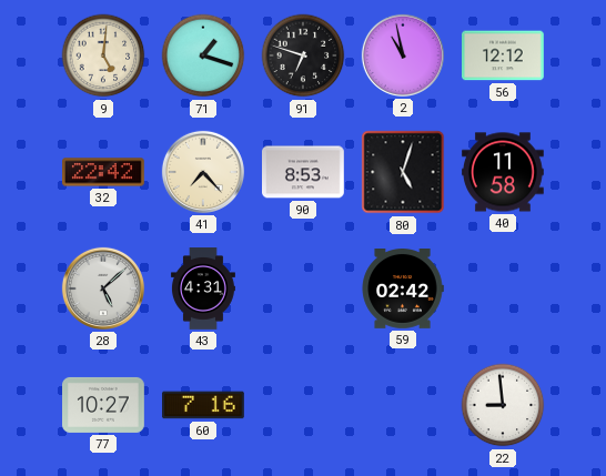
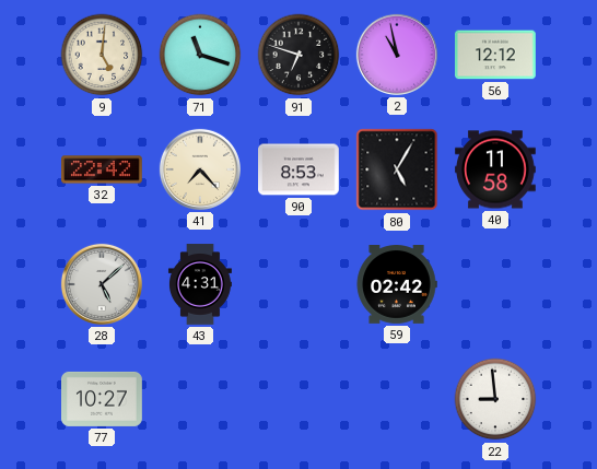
71: 1:18 -> 11:18
80: 5:03 -> 5:05
60: 7:16 -> none
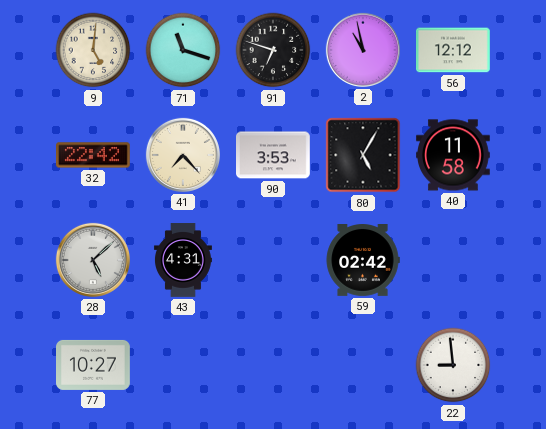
90: 8:53 -> 3:53
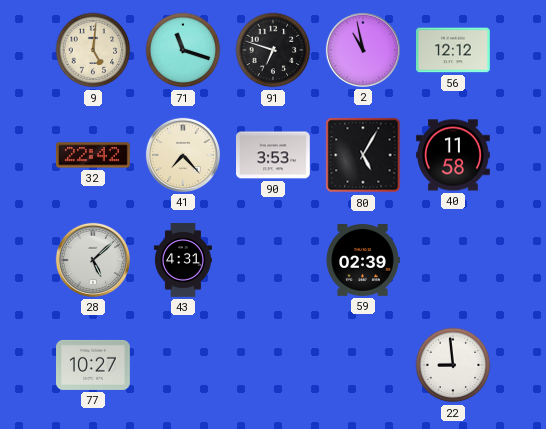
59: 02:42 -> 02:39
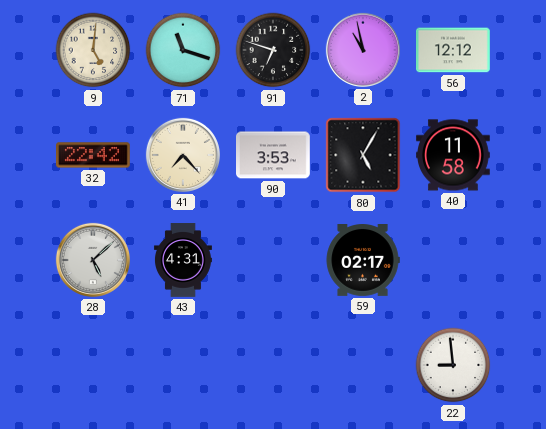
59: 02:39 -> 02:17
77: 10:27 -> none
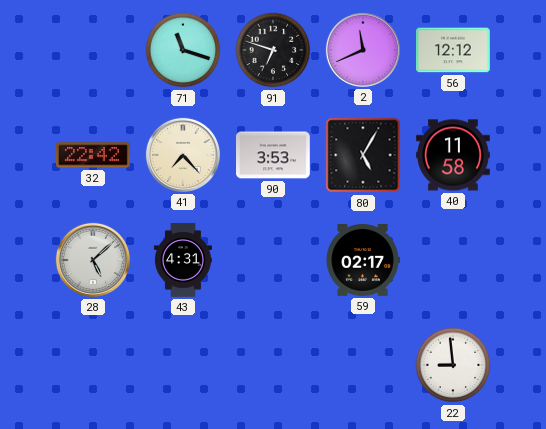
9: 5:01 -> none
2: 10:58 -> 11:41
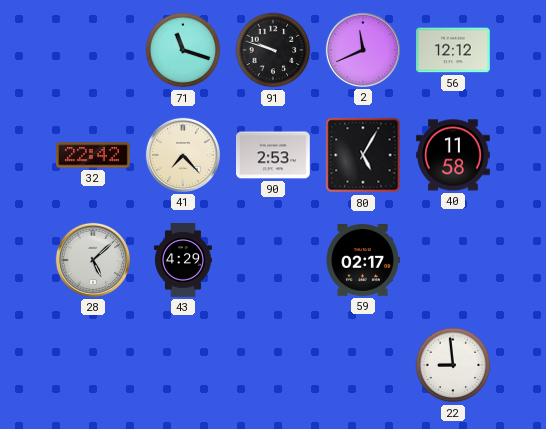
91: 6:48 -> 9:48
90: 3:53 -> 2:53
43: 4:31 -> 4:29
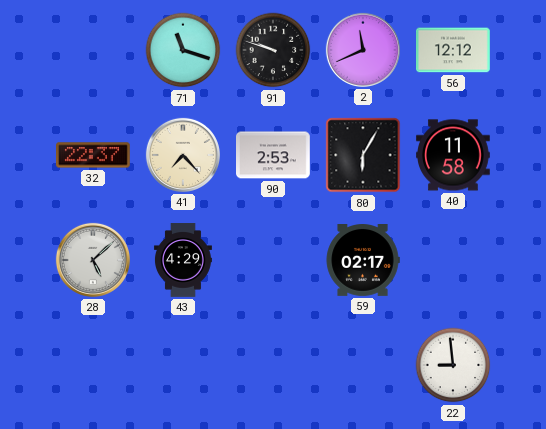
32: 22:42 -> 22:37
80: 5:05 -> 6:05
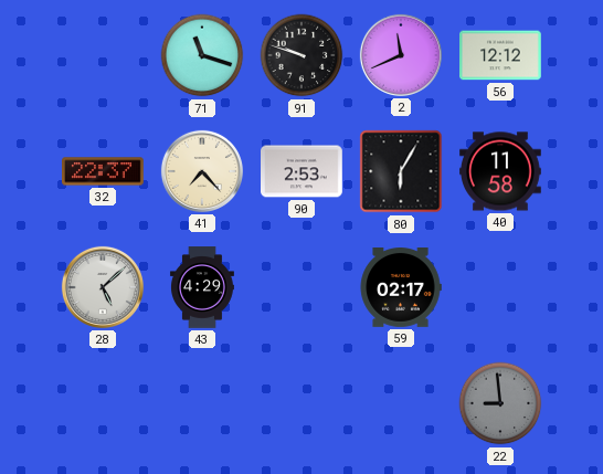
22 dial: white -> grey
